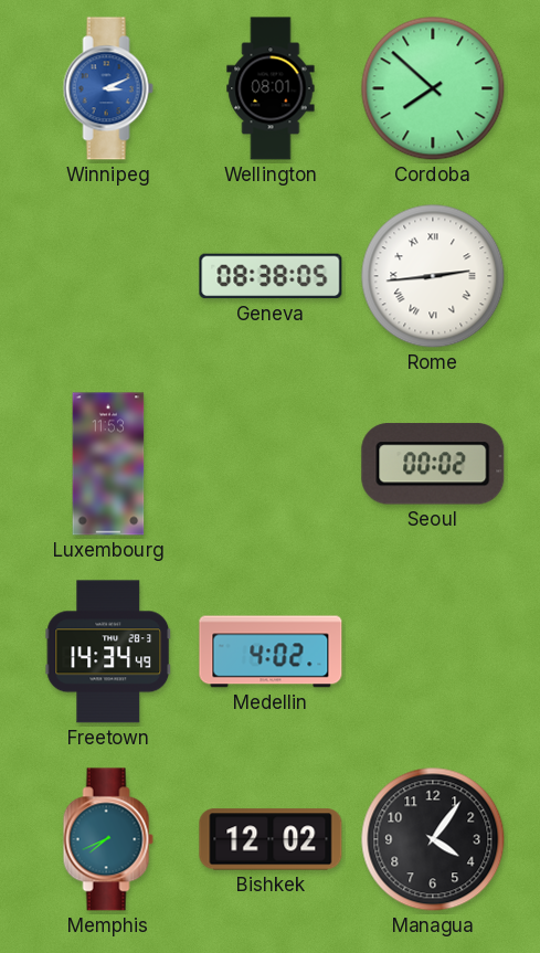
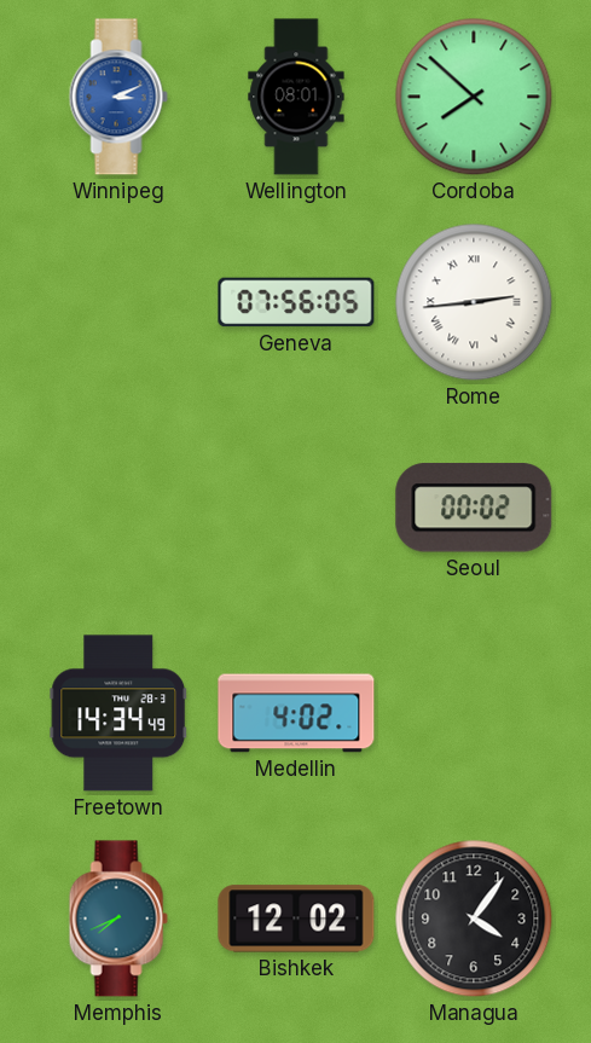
Geneva: 08:38 -> 07:56
Luxembourg: 11:53 -> none
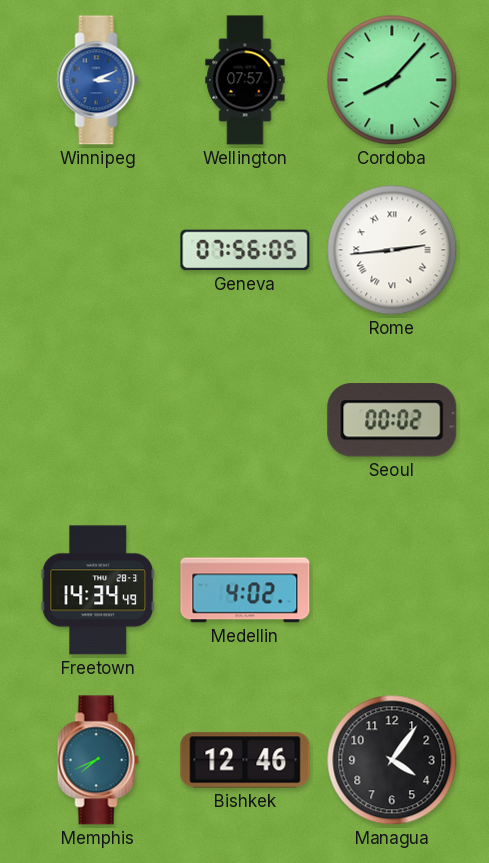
Wellington: 08:01 -> 07:57
Cordoba: 7:52 -> 8:07
Bishkek: 12:02 -> 12:46
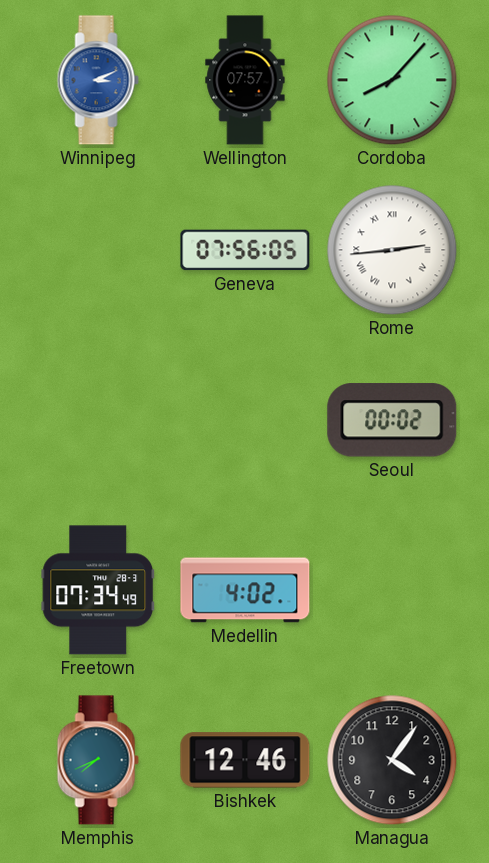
Freetown: 14:34 -> 07:34
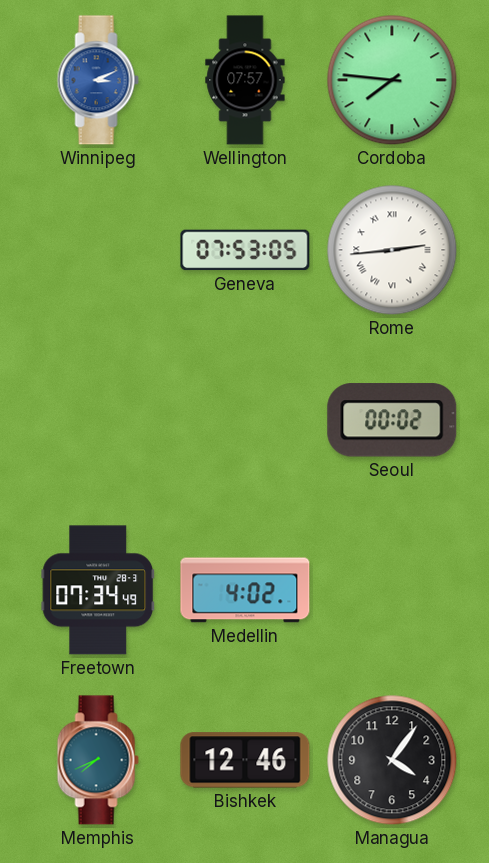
Cordoba: 8:07 -> 7:46
Geneva: 07:56 -> 07:53
